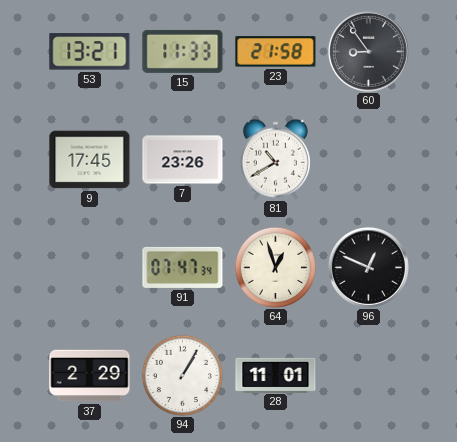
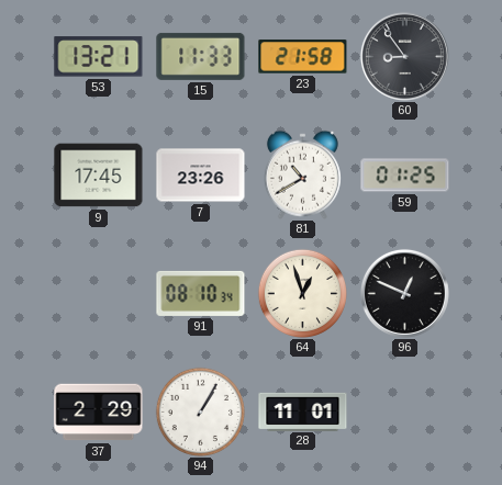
59: none -> 01:25
91: 07:47 -> 08:10
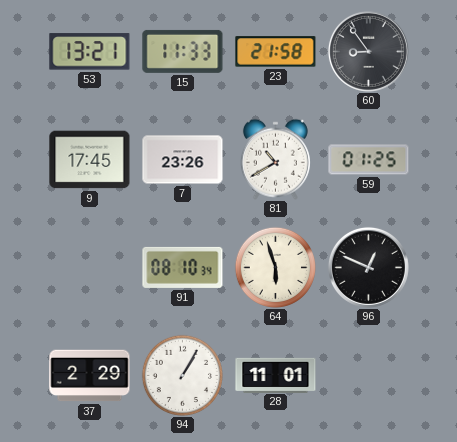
64: 12:57 -> 5:57
